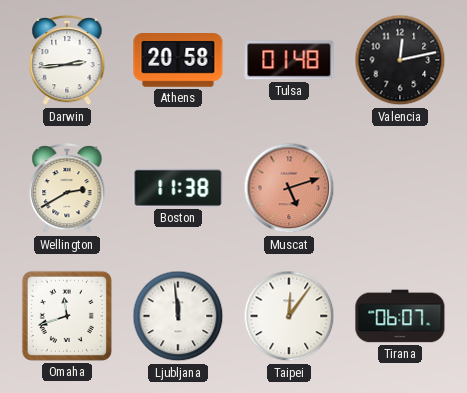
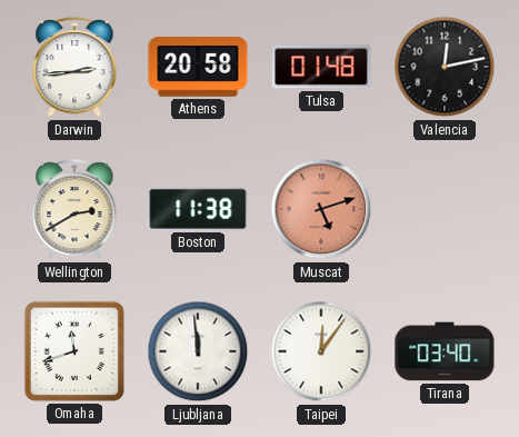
Tirana: 06:07 -> 03:40
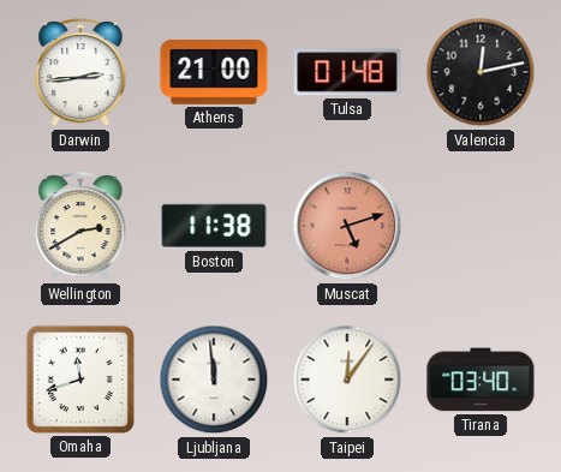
Athens: 20:58 -> 21:00
